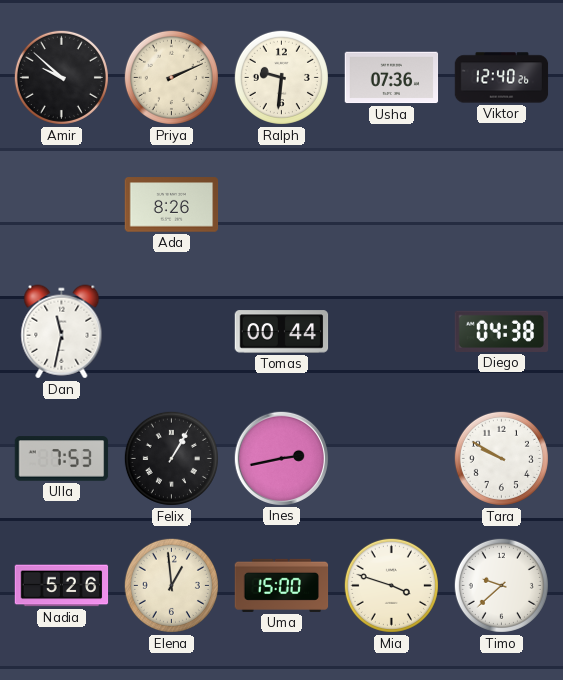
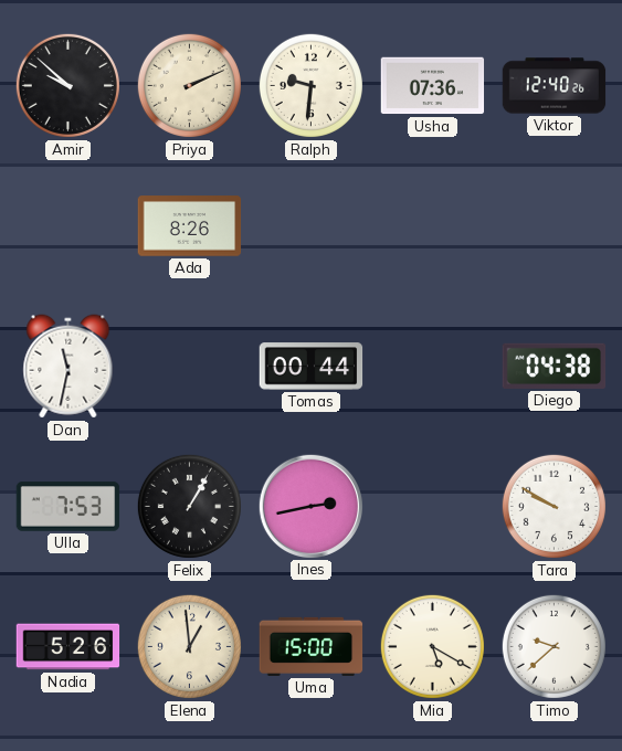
Mia: 3:48 -> 5:20
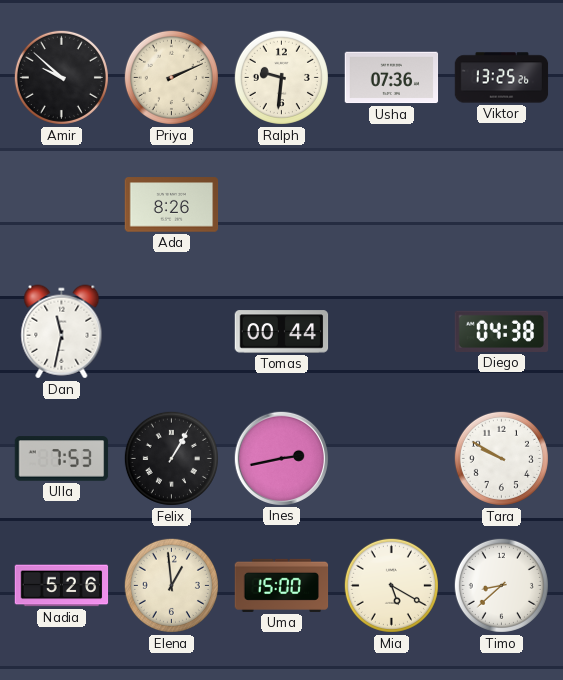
Viktor: 12:40 -> 13:25
Timo: 9:38 -> 8:38
